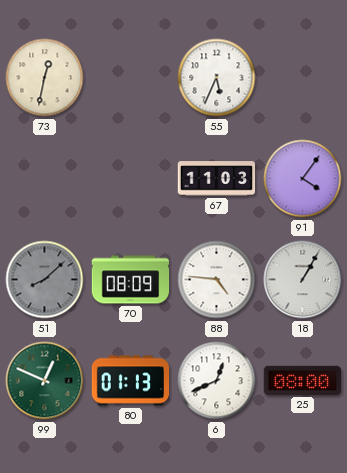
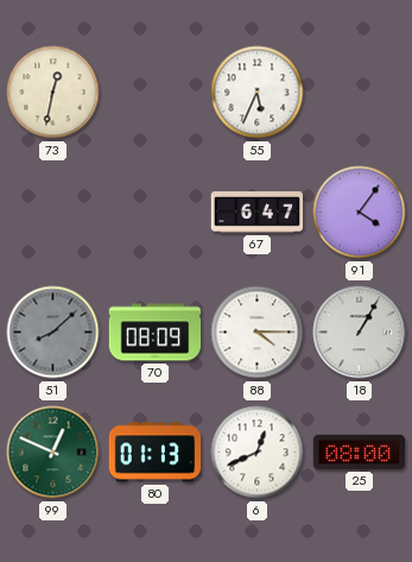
67: 11:03 -> 6:47
88: 4:46 -> 4:15
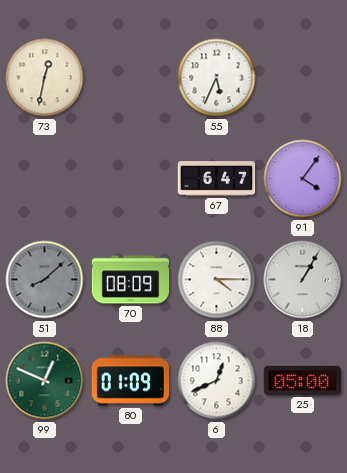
80: 01:13 -> 01:09
25: 08:00 -> 05:00
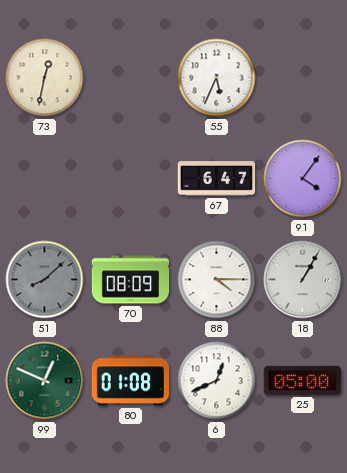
80: 01:09 -> 01:08
